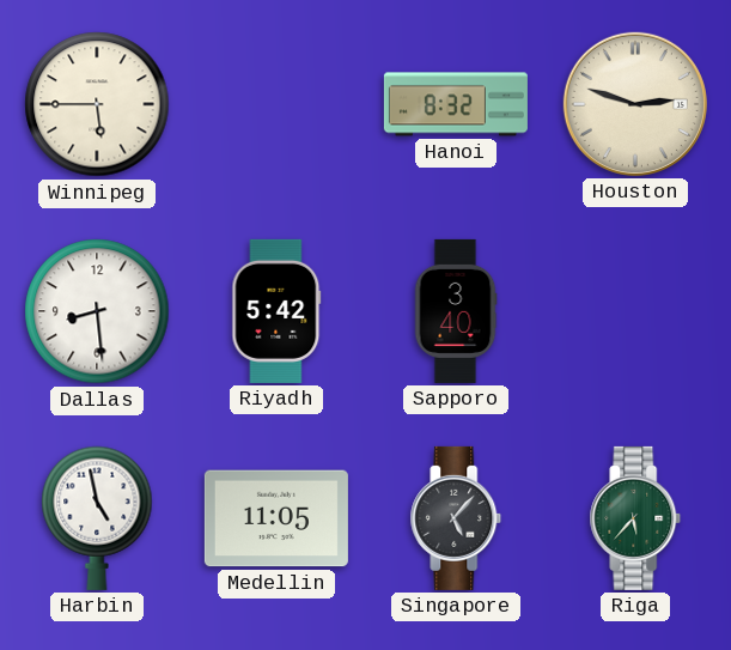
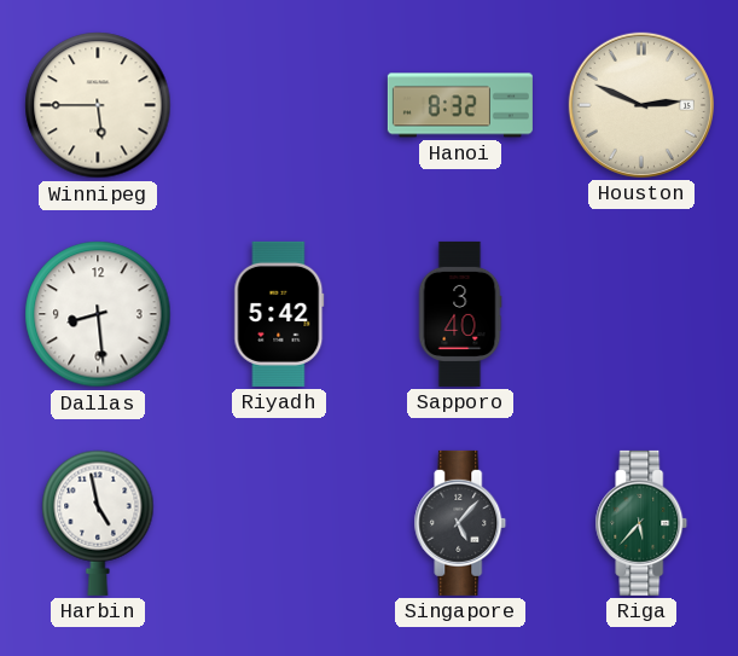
Houston: 2:48 -> 2:49
Medellin: 11:05 -> none
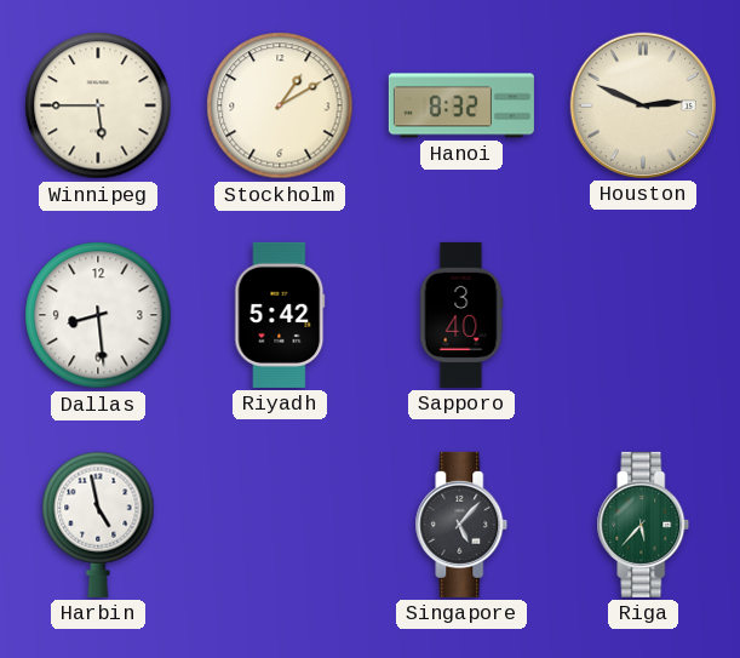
Stockholm: none -> 1:10
